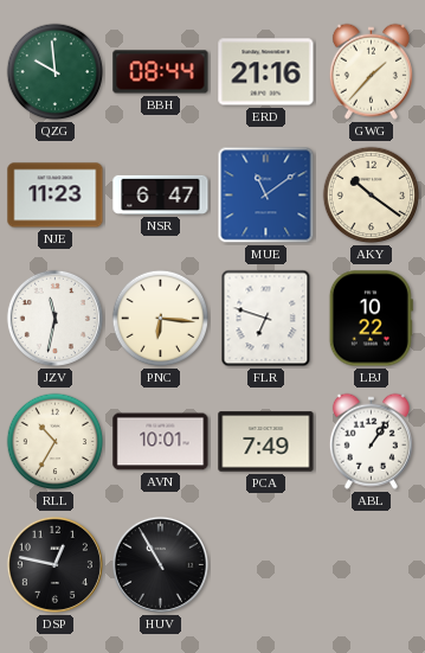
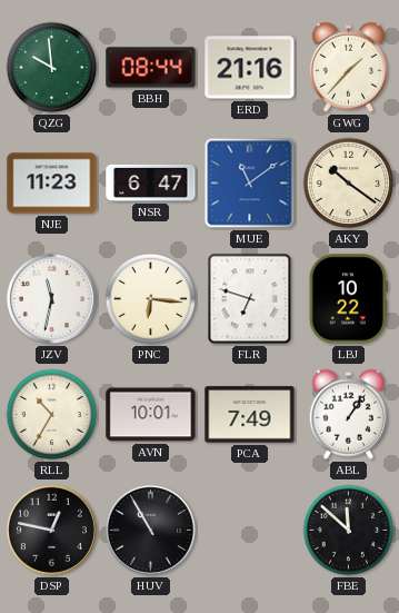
FBE: none -> 11:52
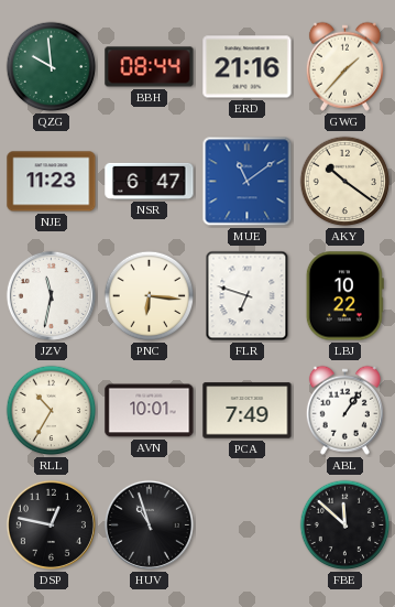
HUV: 10:55 -> 10:57
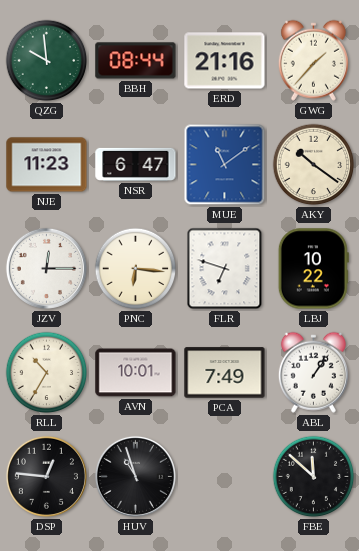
JZV: 11:32 -> 12:15
DSP: 12:47 -> 12:46
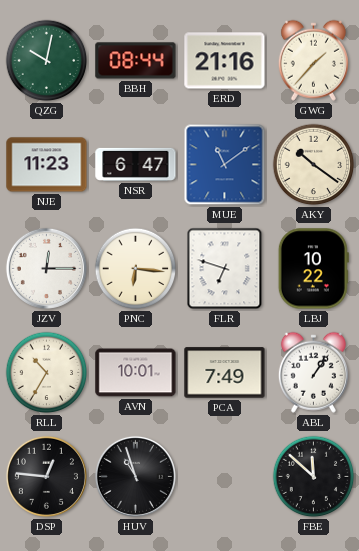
QZG: 9:59 -> 10:02
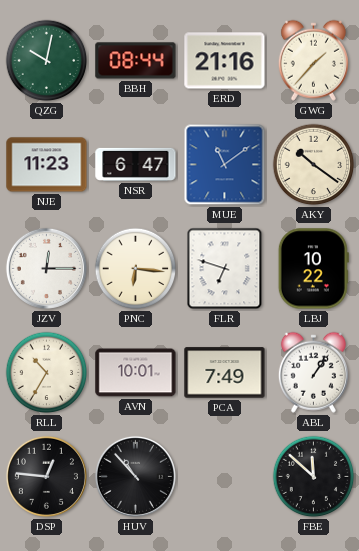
HUV: 10:57 -> 10:53
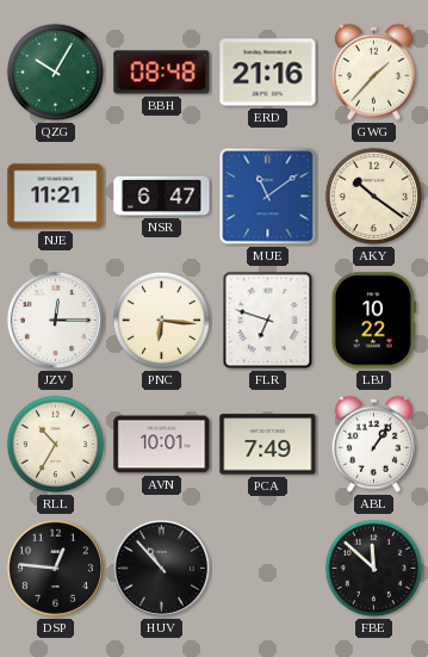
QZG: 10:02 -> 10:05
BBH: 08:44 -> 08:48
NJE: 11:23 -> 11:21
